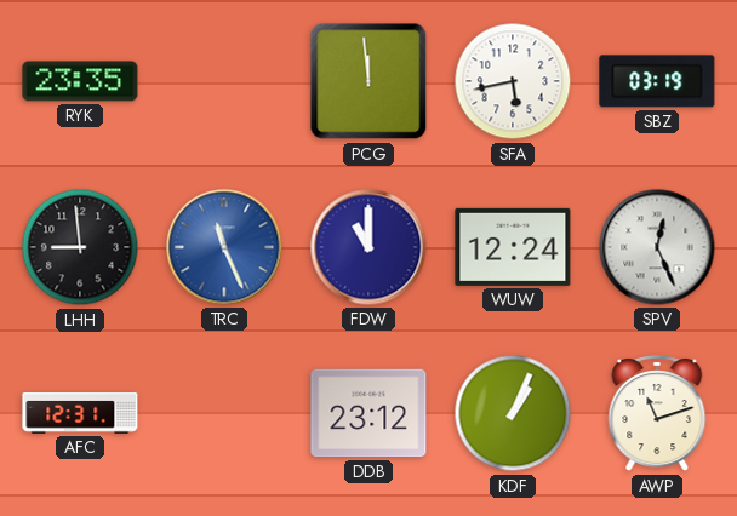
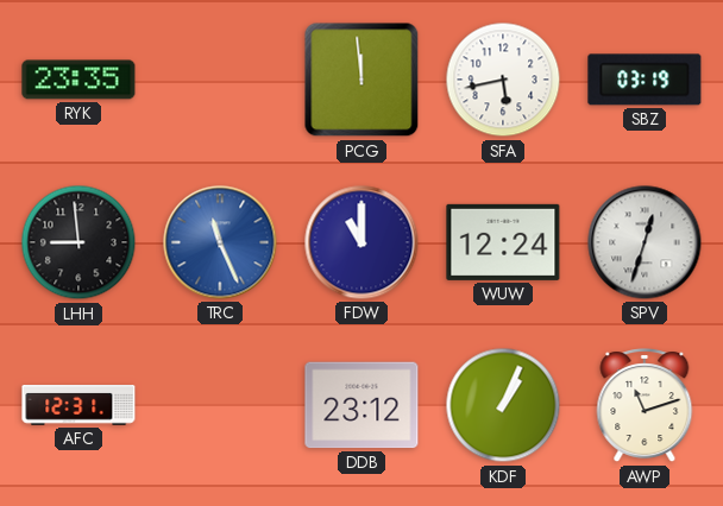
SPV: 12:26 -> 12:33
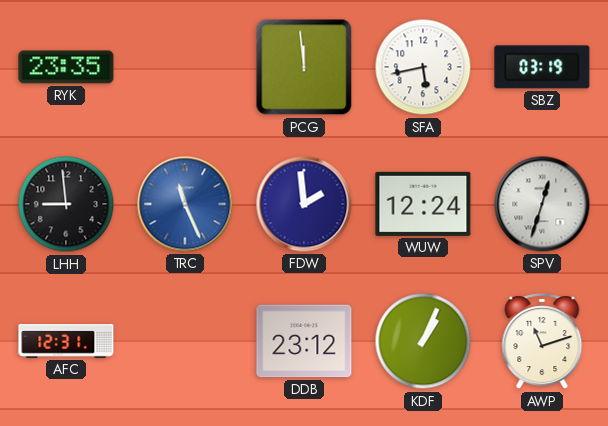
FDW: 11:00 -> 1:59
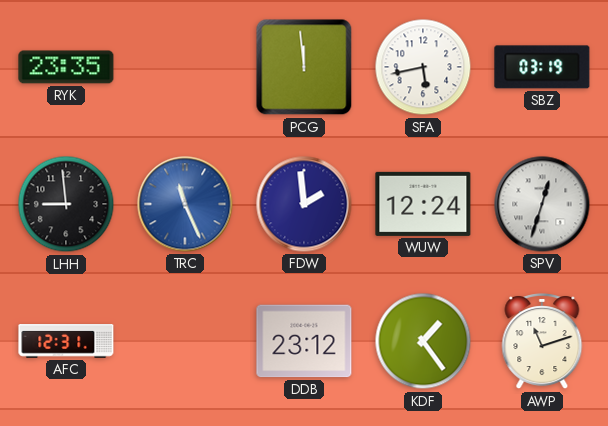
KDF: 1:04 -> 1:24
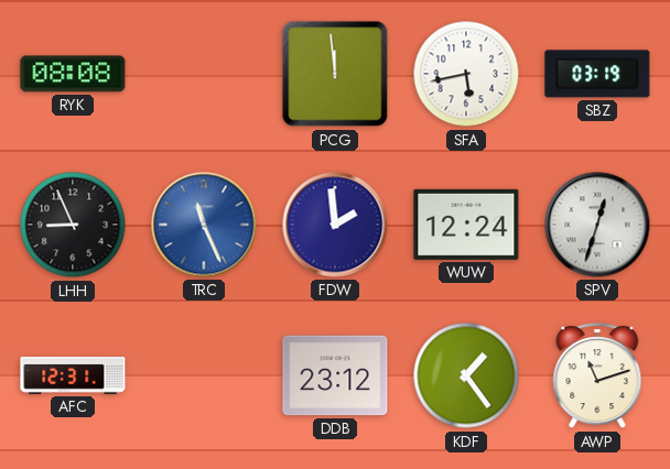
RYK: 23:35 -> 08:08
LHH: 8:59 -> 8:56
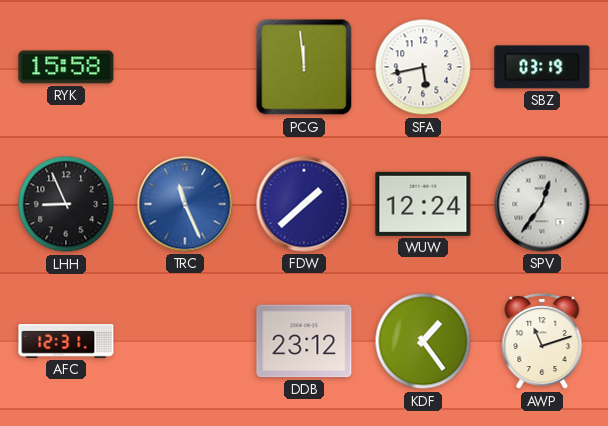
RYK: 08:08 -> 15:58
FDW: 1:59 -> 1:38
SPV: 12:33 -> 12:36
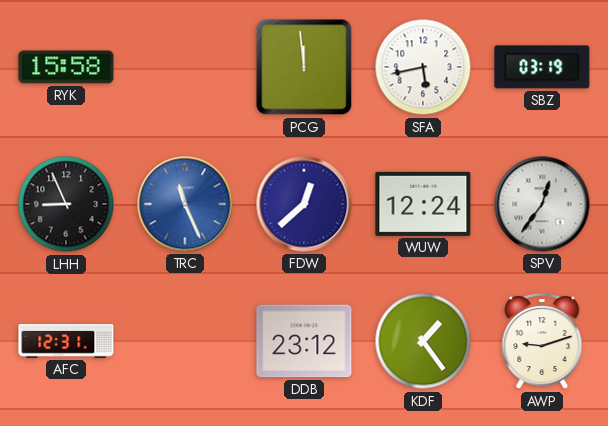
FDW: 1:38 -> 12:38
AWP: 11:12 -> 9:12
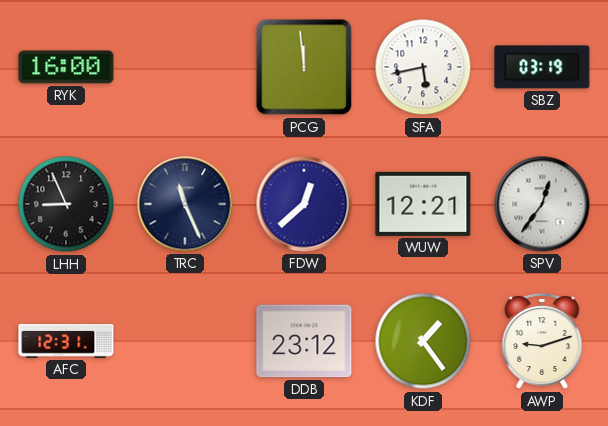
RYK: 15:58 -> 16:00
TRC dial: blue -> navy
WUW: 12:24 -> 12:21
